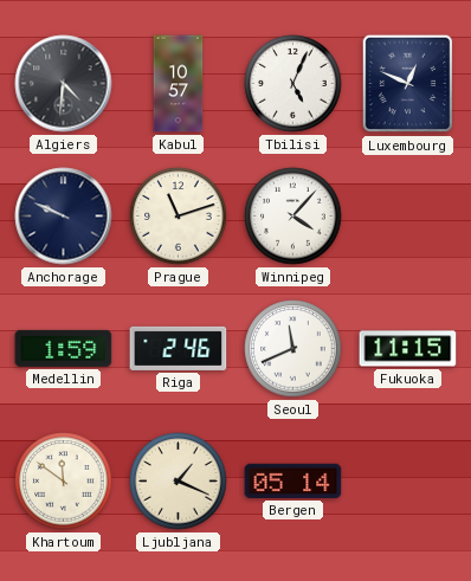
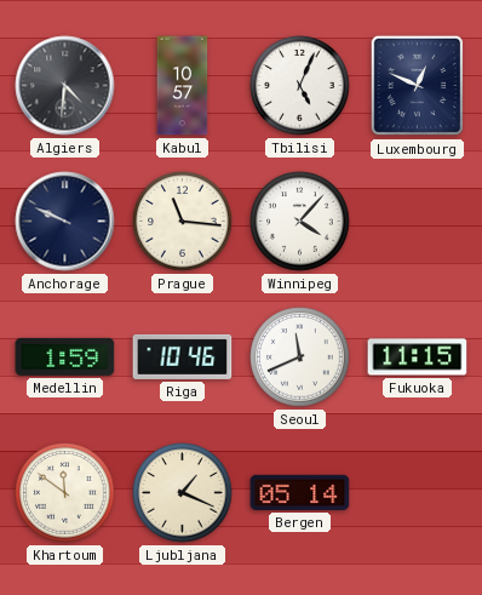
Prague: 11:12 -> 11:16
Riga: 2:46 -> 10:46
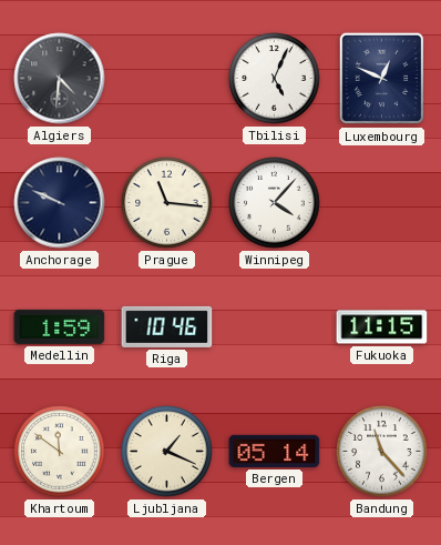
Kabul: 10:57 -> none
Seoul: 11:41 -> none
Bandung: none -> 11:23
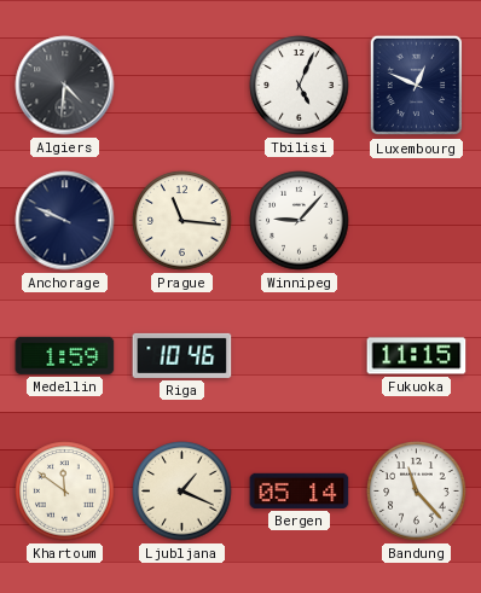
Winnipeg: 4:07 -> 9:07
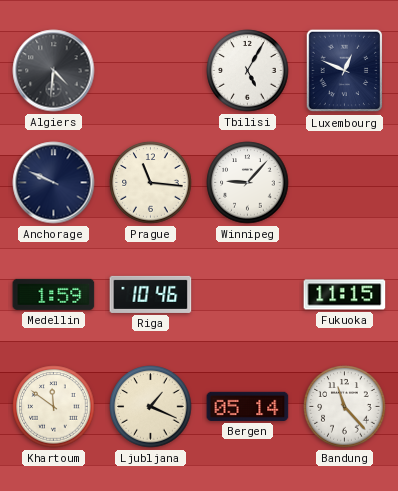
Tbilisi: 5:04 -> 5:05
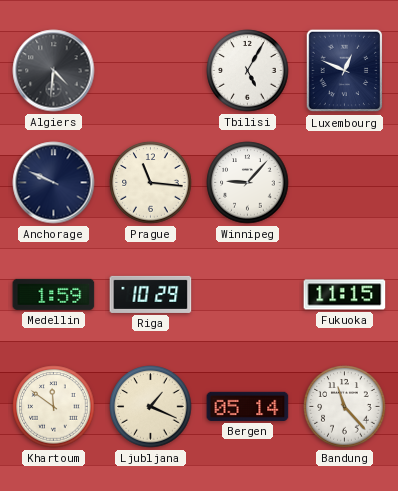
Riga: 10:46 -> 10:29
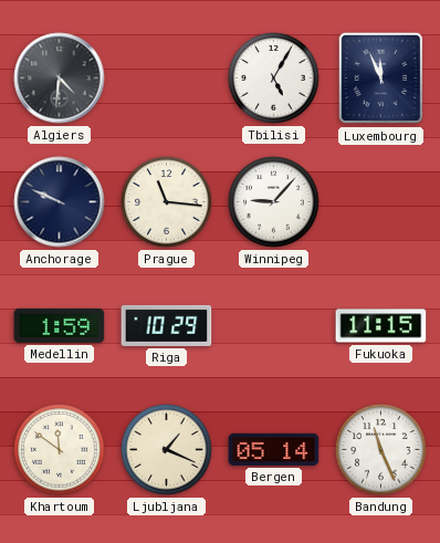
Luxembourg: 12:49 -> 11:56
Bandung: 11:23 -> 11:26
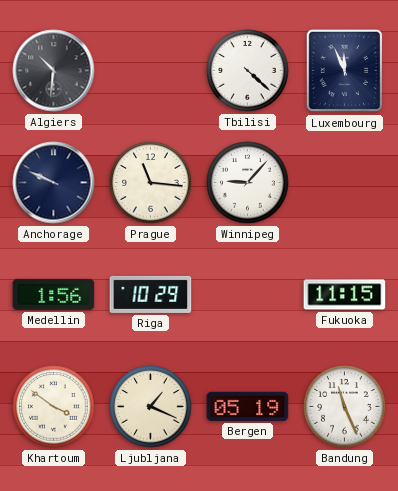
Algiers: 4:31 -> 10:31
Tbilisi: 5:05 -> 4:22
Medellin: 1:59 -> 1:56
Khartoum: 11:51 -> 3:51
Bergen: 05:14 -> 05:19
